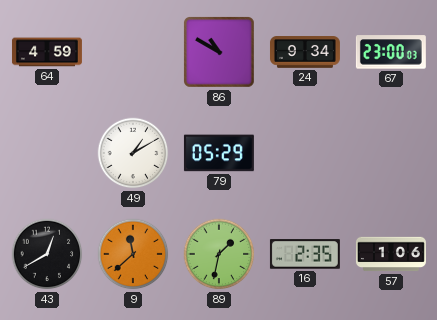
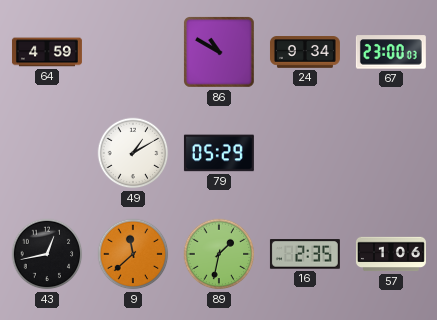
43: 12:40 -> 12:43
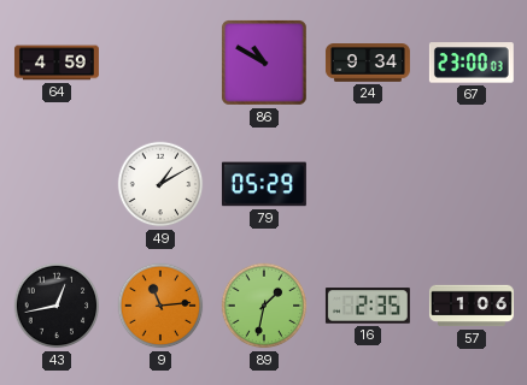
9: 11:38 -> 11:14
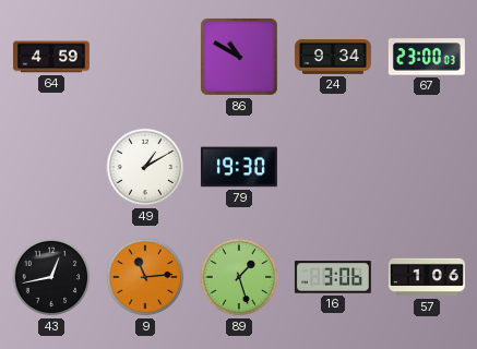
79: 05:29 -> 19:30
89: 1:32 -> 1:27
16: 2:35 -> 3:06
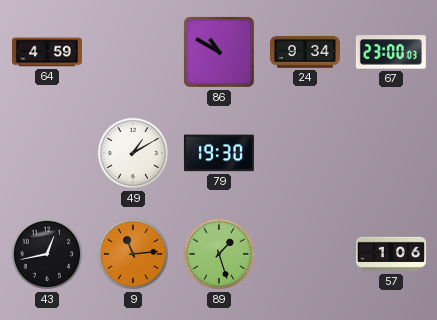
16: 3:06 -> none
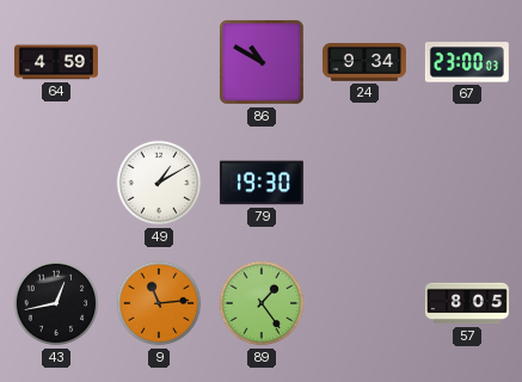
89: 1:27 -> 1:24
57: 1:06 -> 8:05
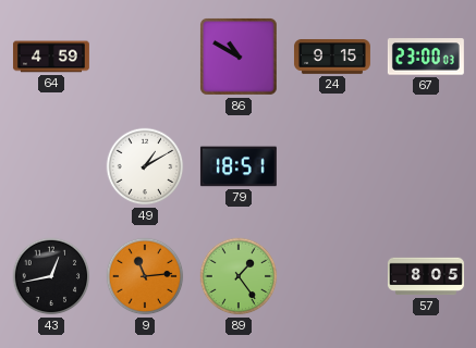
24: 9:34 -> 9:15
79: 19:30 -> 18:51
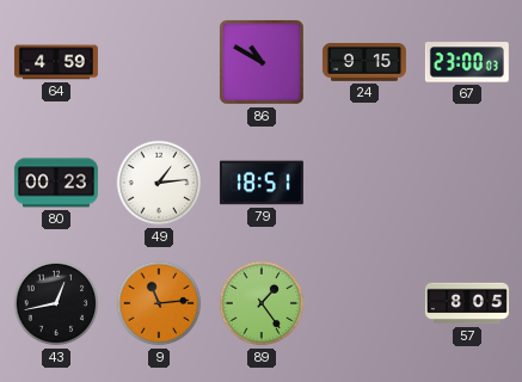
80: none -> 00:23
49: 1:10 -> 1:14
